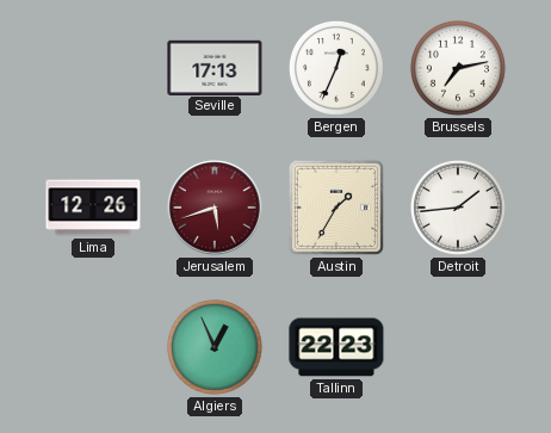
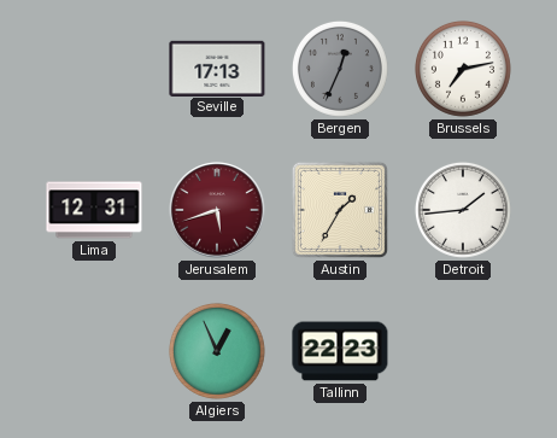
Bergen dial: white -> grey
Lima: 12:26 -> 12:31
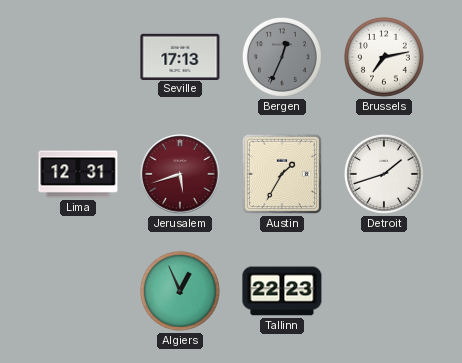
Detroit: 1:44 -> 1:42
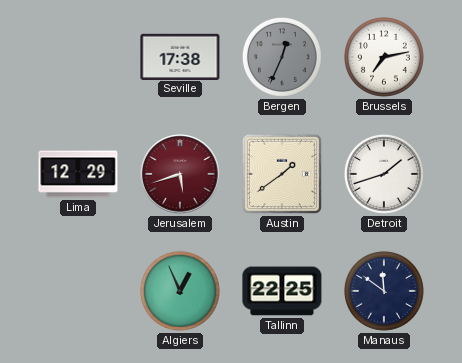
Seville: 17:13 -> 17:38
Lima: 12:31 -> 12:29
Austin: 1:35 -> 1:39
Tallinn: 22:23 -> 22:25
Manaus: none -> 11:51
